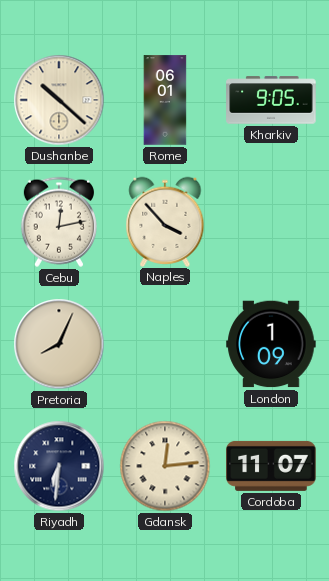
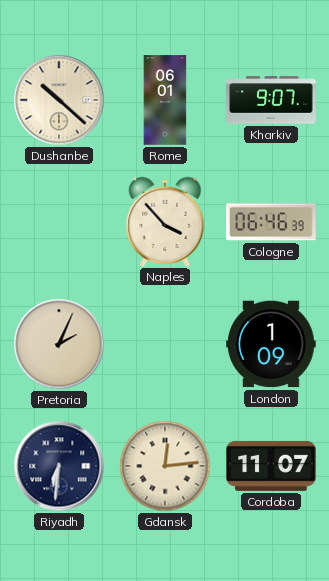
Kharkiv: 9:05 -> 9:07
Cebu: 12:13 -> none
Cologne: none -> 06:46
Pretoria: 8:04 -> 2:04
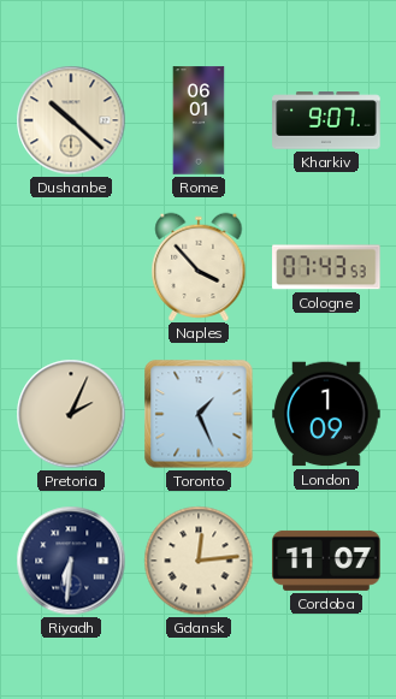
Cologne: 06:46 -> 07:43
Toronto: none -> 1:26
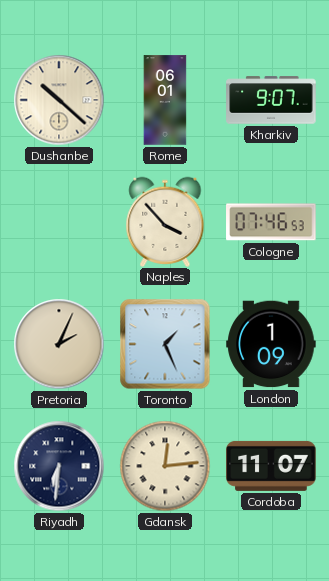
Cologne: 07:43 -> 07:46
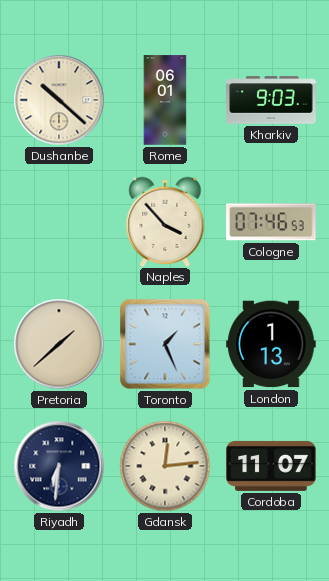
Kharkiv: 9:07 -> 9:03
Pretoria: 2:04 -> 1:38
London: 1:09 -> 1:13
